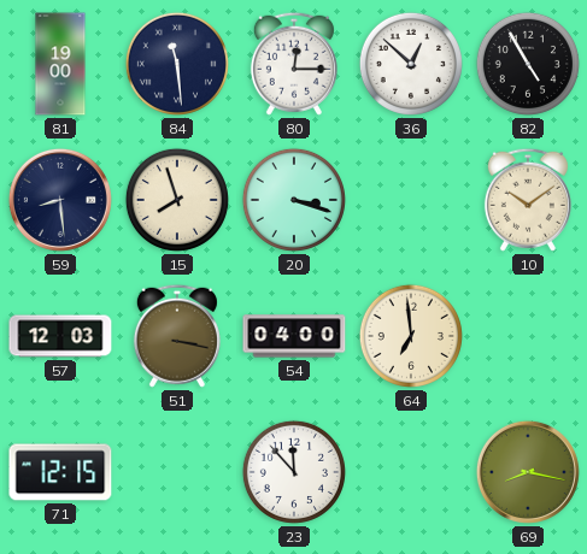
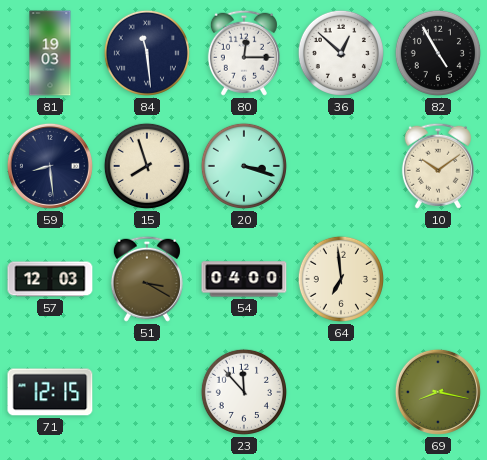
81: 19:00 -> 19:03
51: 3:17 -> 3:20
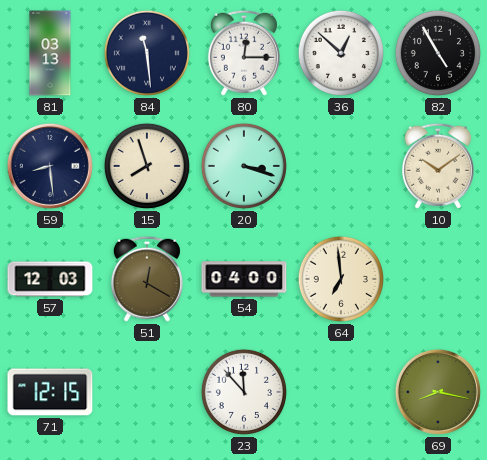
81: 19:03 -> 03:13
51: 3:20 -> 12:20
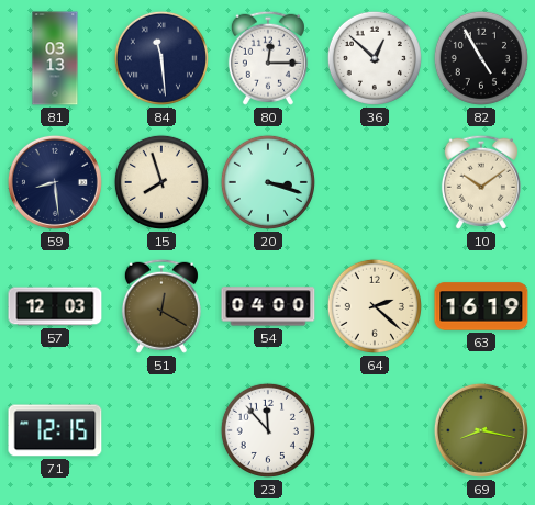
64: 6:59 -> 2:22
63: none -> 16:19
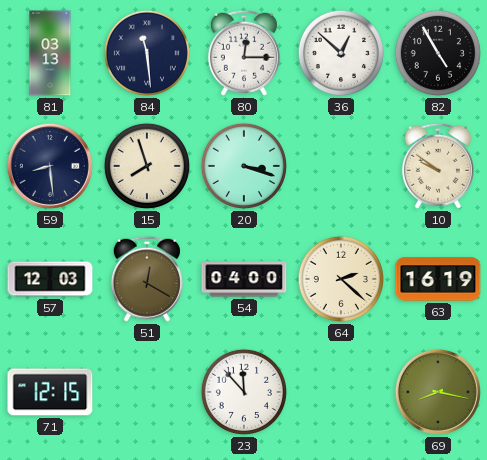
10: 10:09 -> 9:51
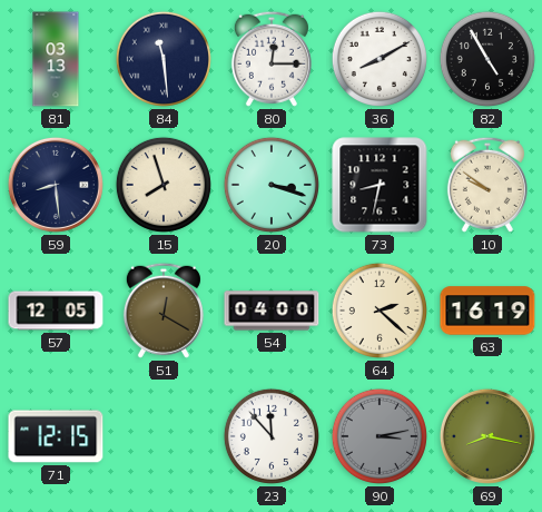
36: 12:52 -> 8:10
73: none -> 8:32
57: 12:03 -> 12:05
90: none -> 3:13
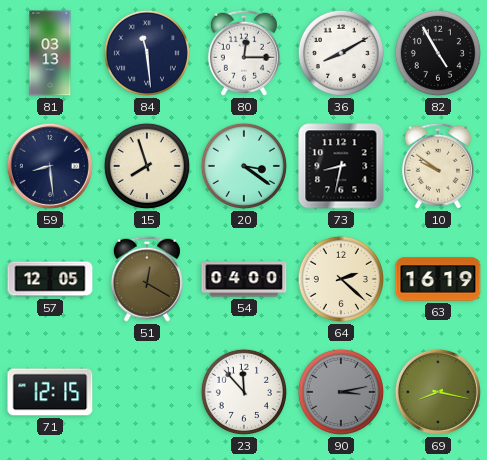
20: 3:18 -> 3:21
